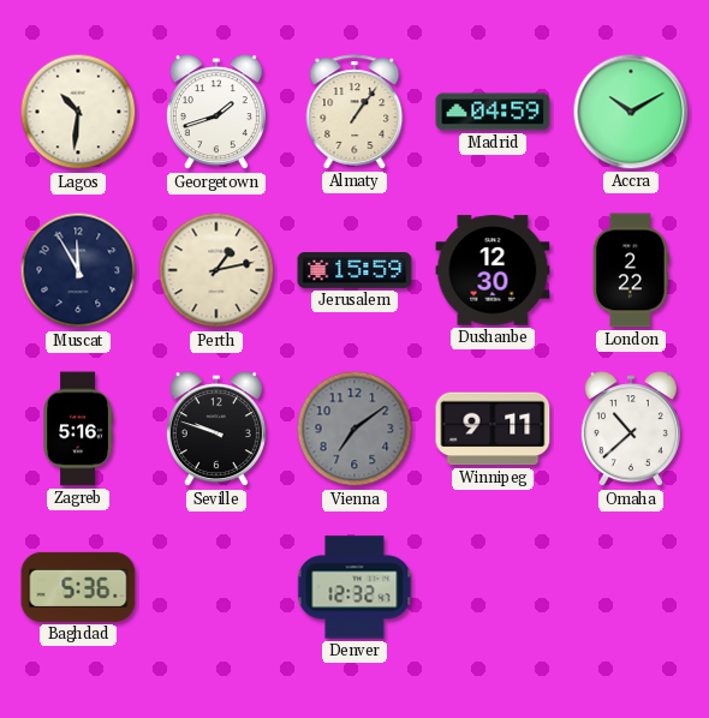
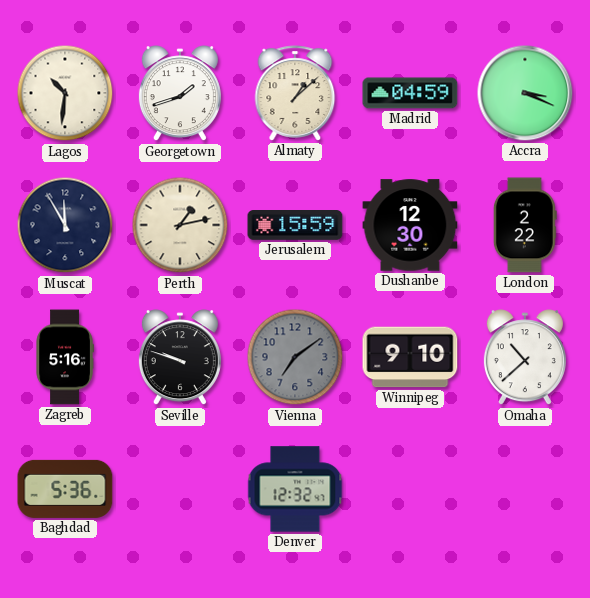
Almaty: 1:06 -> 1:08
Accra: 10:10 -> 3:19
Winnipeg: 9:11 -> 9:10
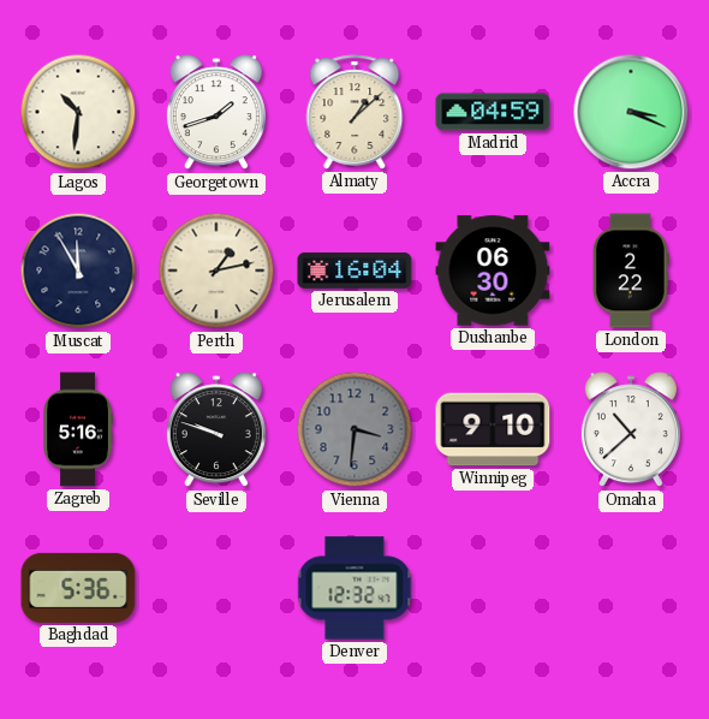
Jerusalem: 15:59 -> 16:04
Dushanbe: 12:30 -> 06:30
Vienna: 7:09 -> 3:31
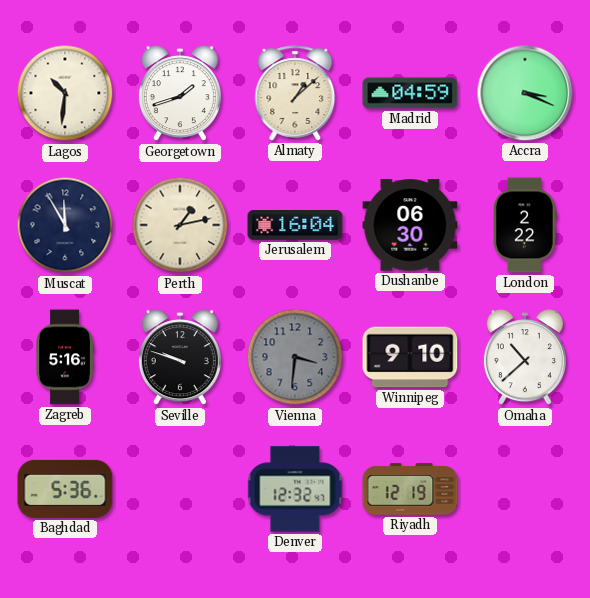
Riyadh: none -> 12:19
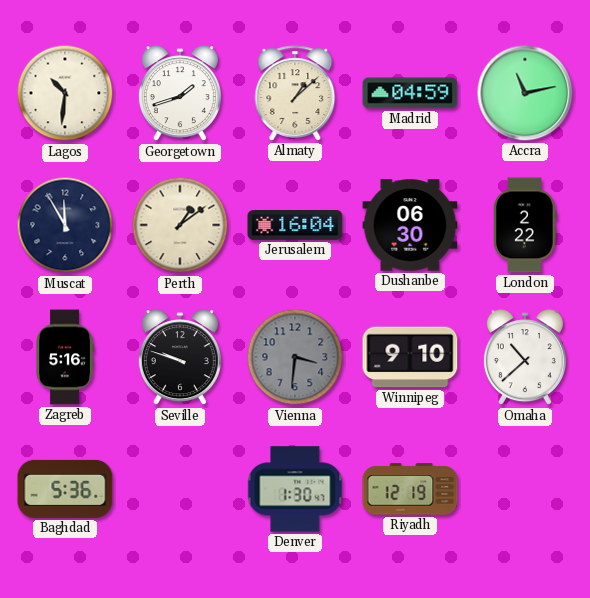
Accra: 3:19 -> 11:13
Perth: 1:13 -> 1:09
Denver: 12:32 -> 1:30
